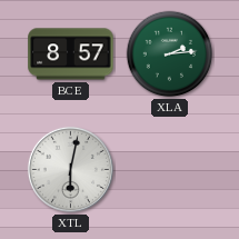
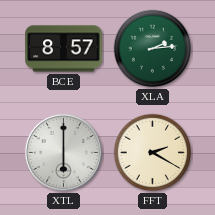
XTL: 6:02 -> 6:00
FFT: none -> 2:20
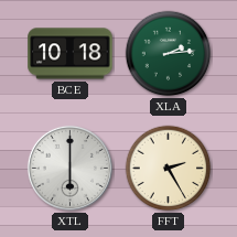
BCE: 8:57 -> 10:18
FFT: 2:20 -> 2:25
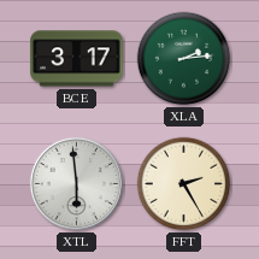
BCE: 10:18 -> 3:17
XTL: 6:00 -> 5:59
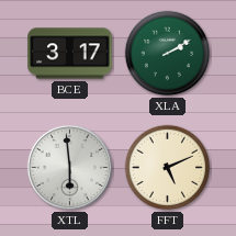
XLA: 2:14 -> 2:10
FFT: 2:25 -> 5:11
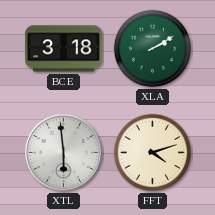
BCE: 3:17 -> 3:18
FFT: 5:11 -> 4:12
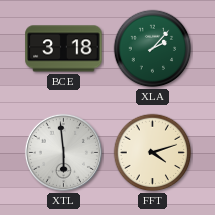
XLA: 2:10 -> 2:07
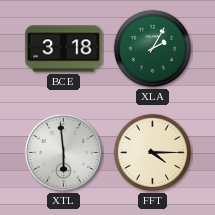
XLA: 2:07 -> 2:05
FFT: 4:12 -> 4:15
